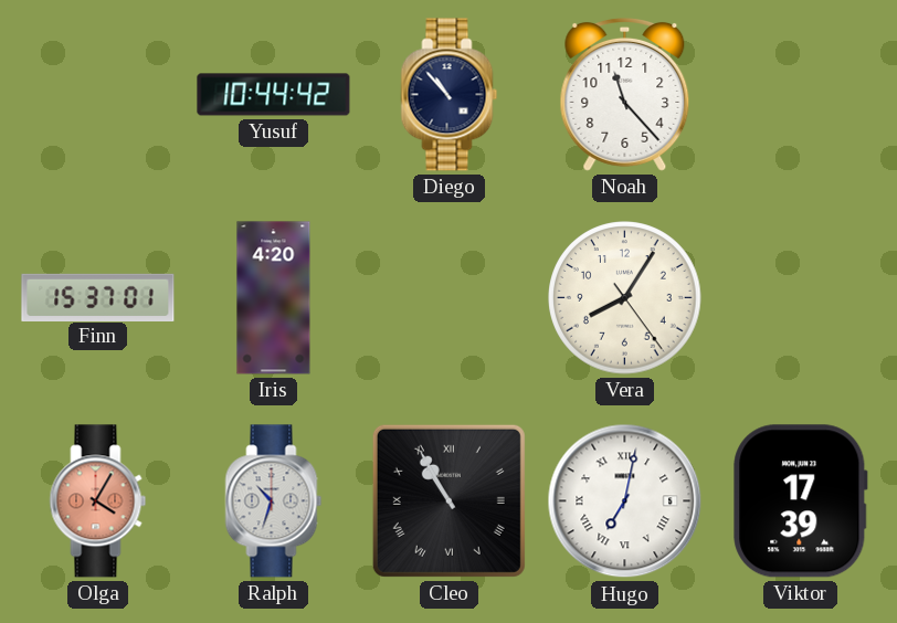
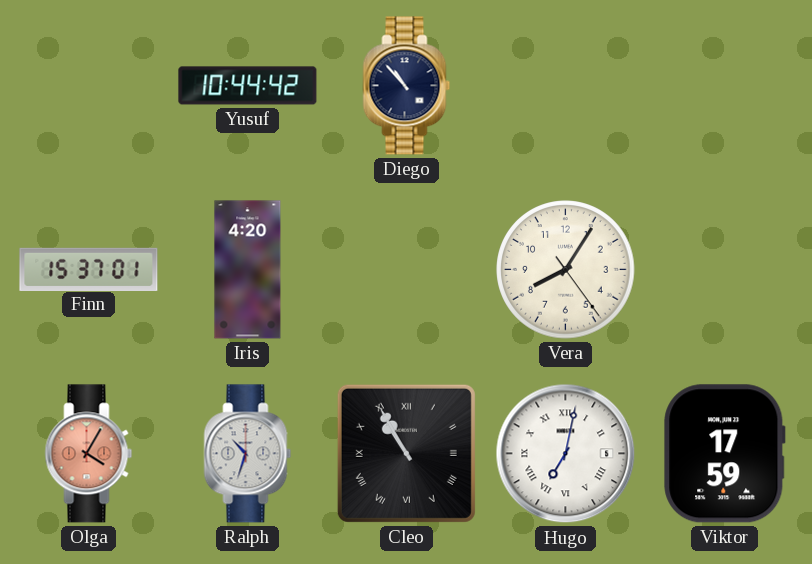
Noah: 11:23 -> none
Viktor: 17:39 -> 17:59
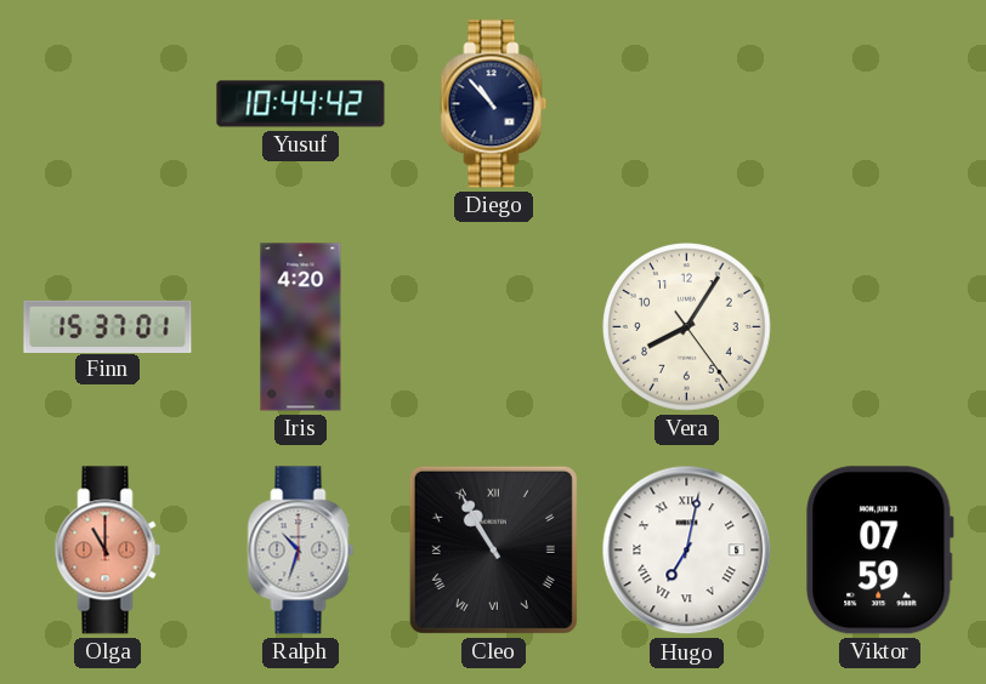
Olga: 4:05 -> 11:00
Viktor: 17:59 -> 07:59
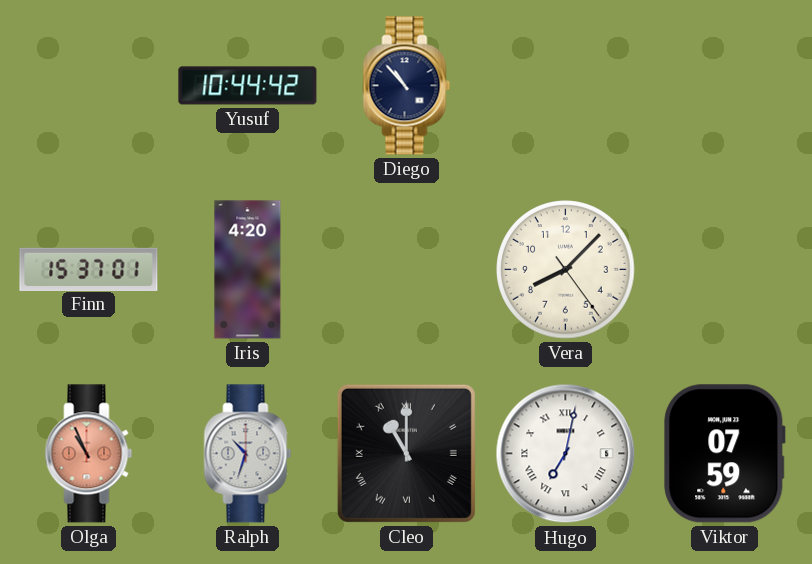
Vera: 8:05 -> 8:07
Olga: 11:00 -> 10:56
Cleo: 10:55 -> 11:00
